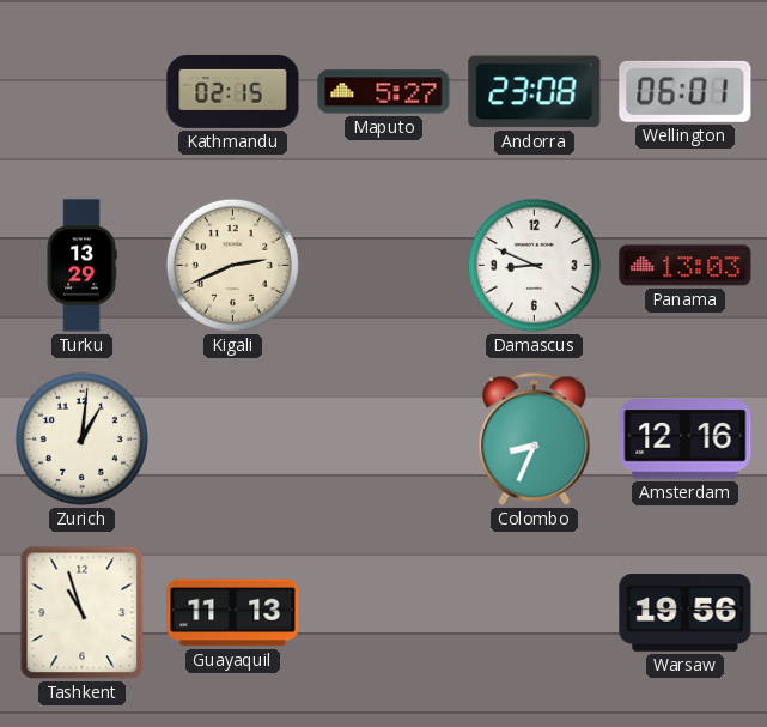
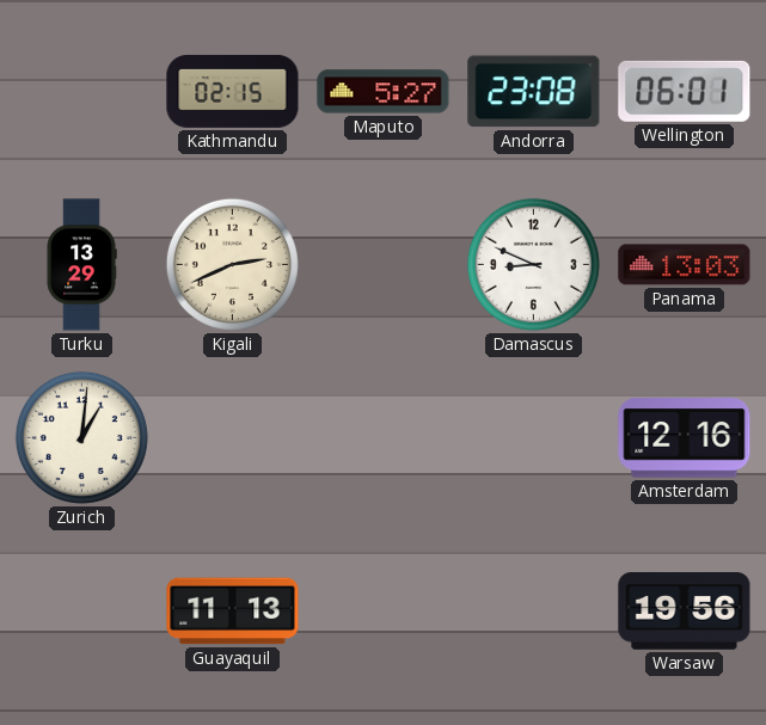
Colombo: 8:34 -> none
Tashkent: 10:57 -> none
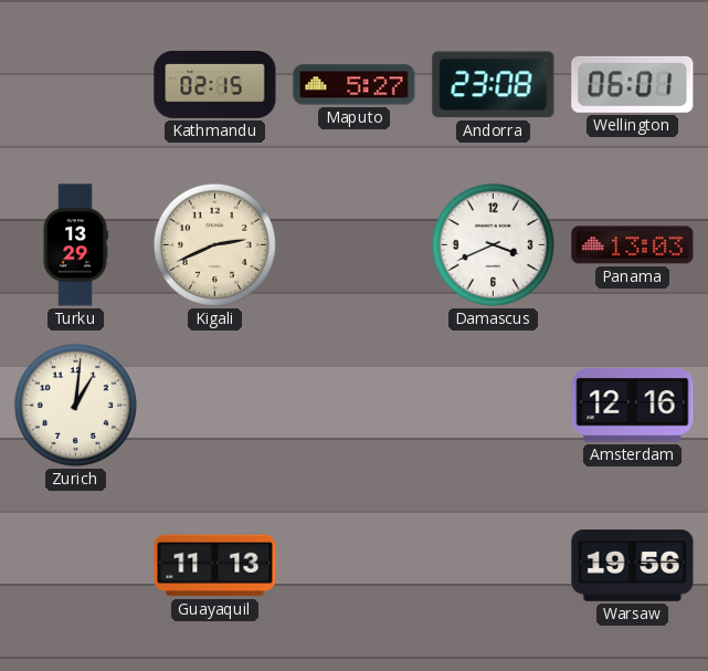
Damascus: 8:49 -> 3:41
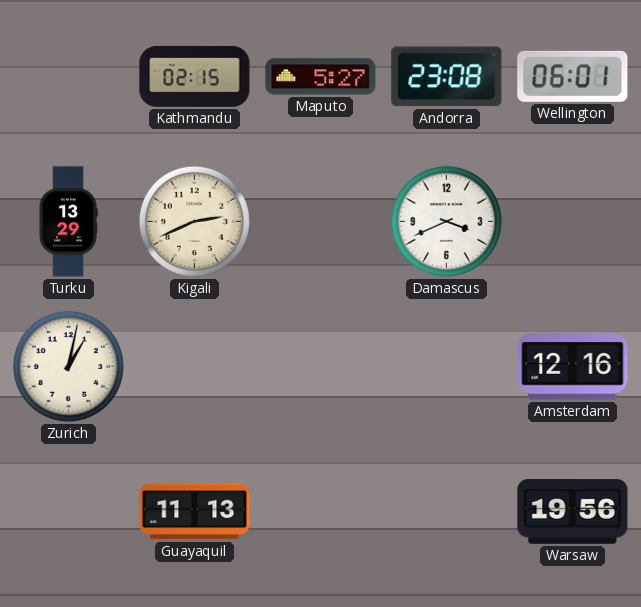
Panama: 13:03 -> none
Zurich: 1:01 -> 1:02
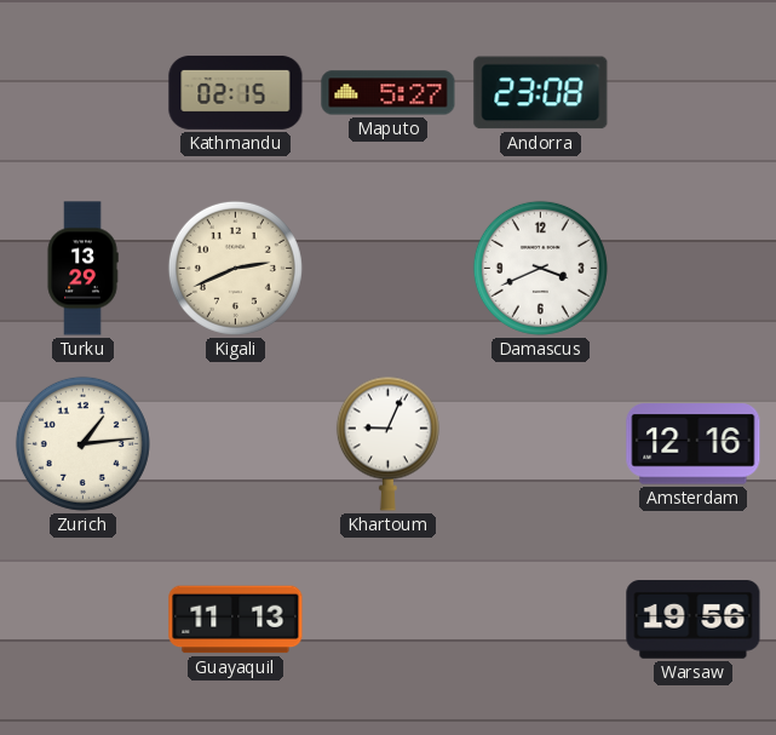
Wellington: 06:01 -> none
Zurich: 1:02 -> 1:14
Khartoum: none -> 9:04
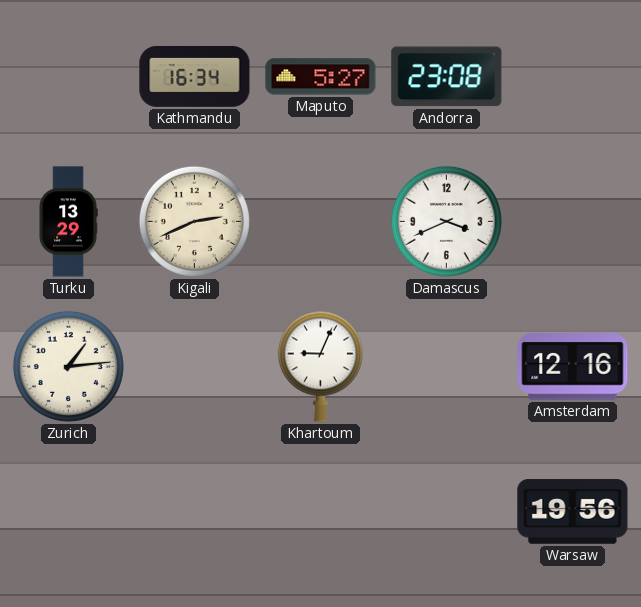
Kathmandu: 02:15 -> 16:34
Guayaquil: 11:13 -> none
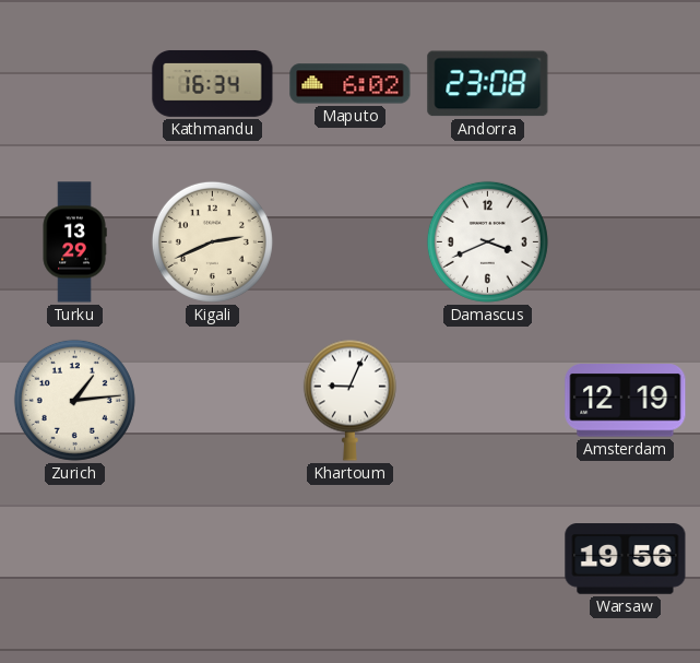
Maputo: 5:27 -> 6:02
Amsterdam: 12:16 -> 12:19
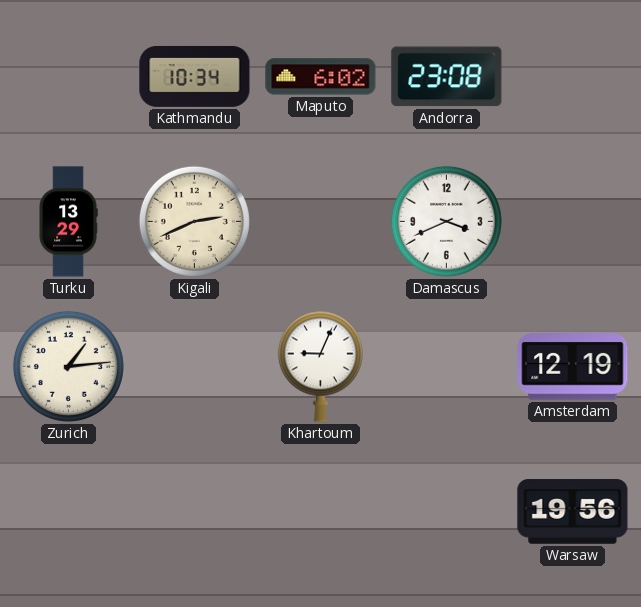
Kathmandu: 16:34 -> 10:34
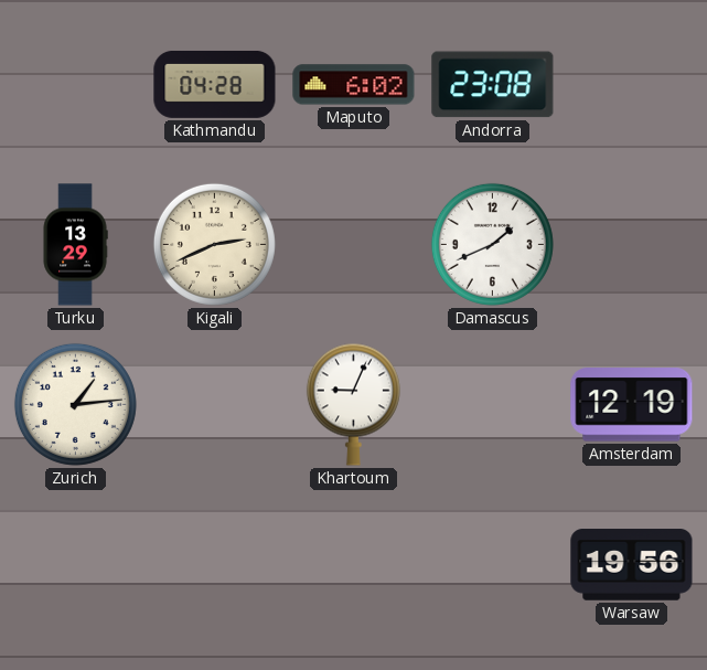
Kathmandu: 10:34 -> 04:28
Damascus: 3:41 -> 1:41
